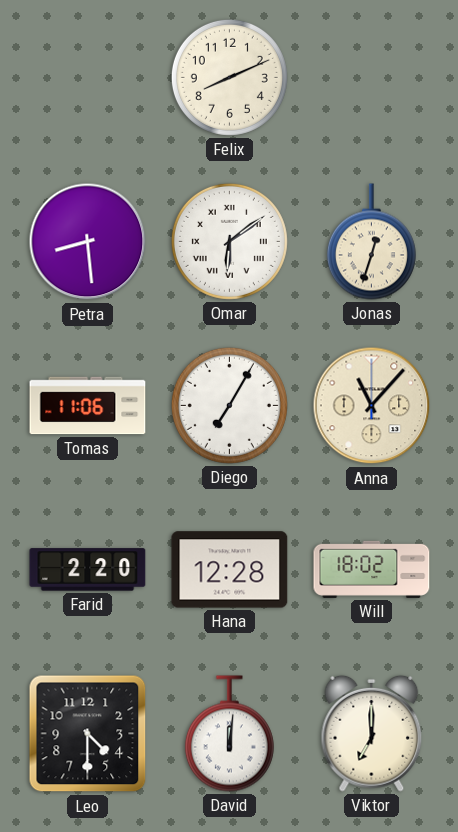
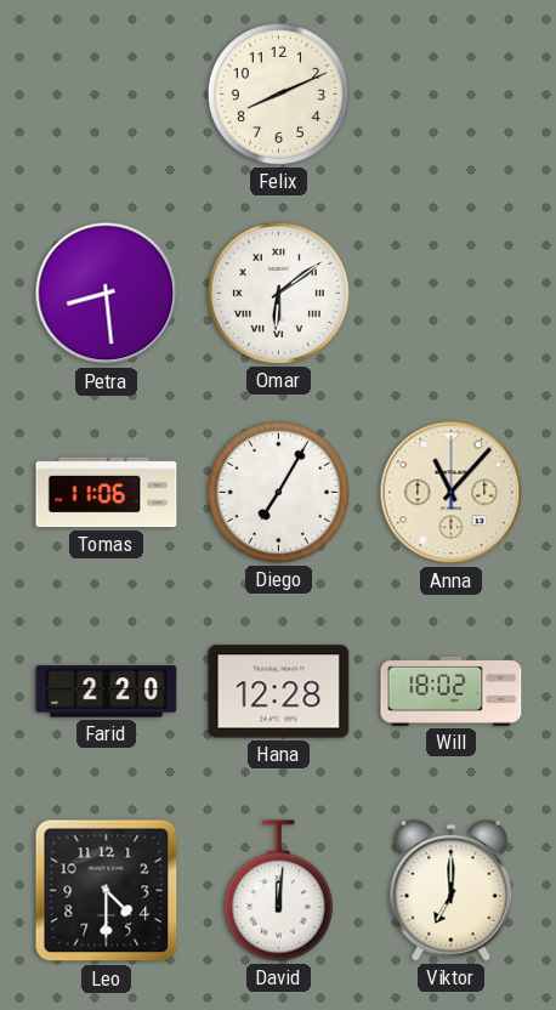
Jonas: 12:33 -> none
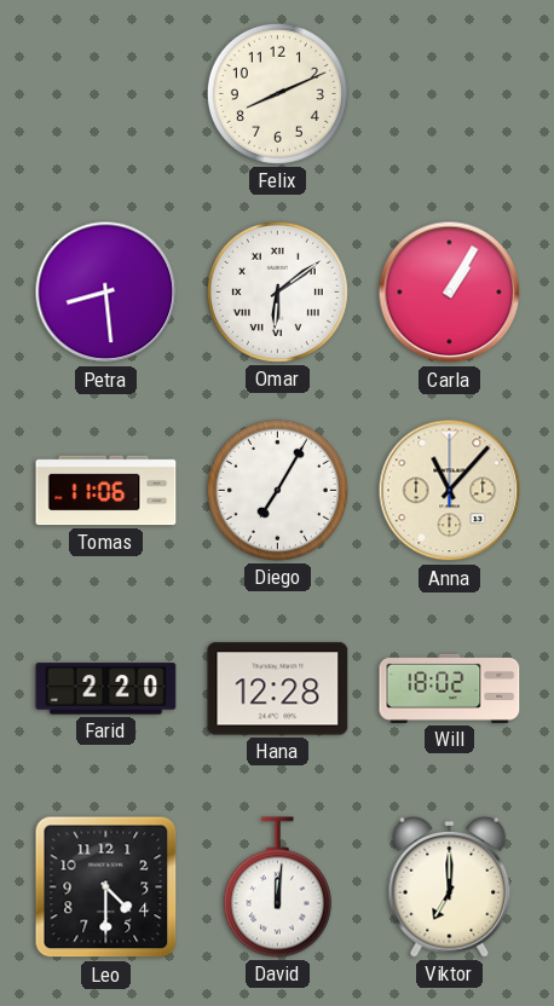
Carla: none -> 1:05
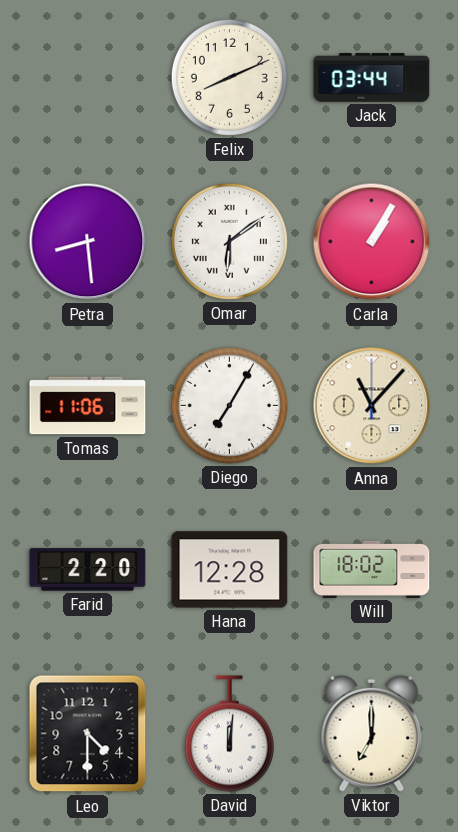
Jack: none -> 03:44
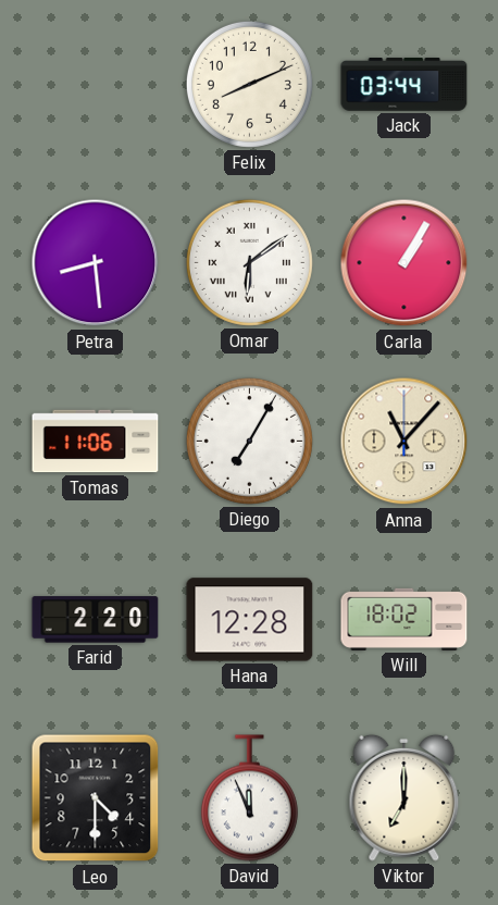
David: 12:01 -> 11:56
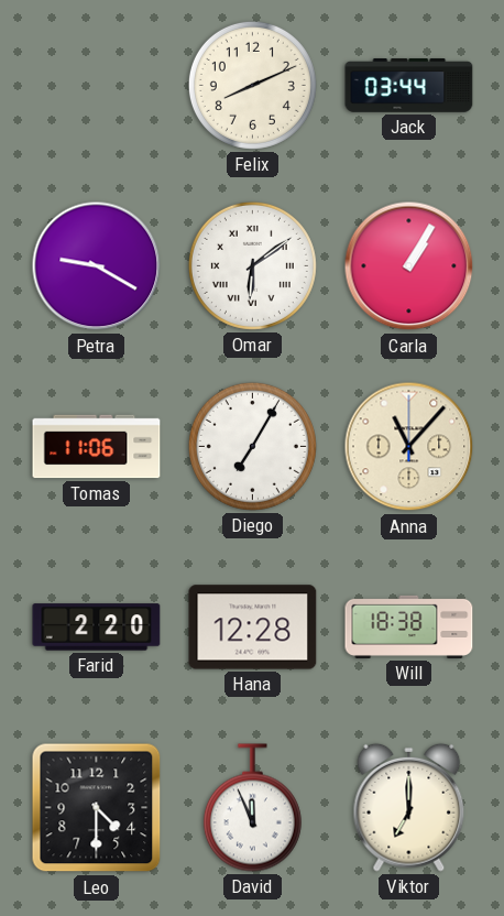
Petra: 8:29 -> 9:20
Will: 18:02 -> 18:38
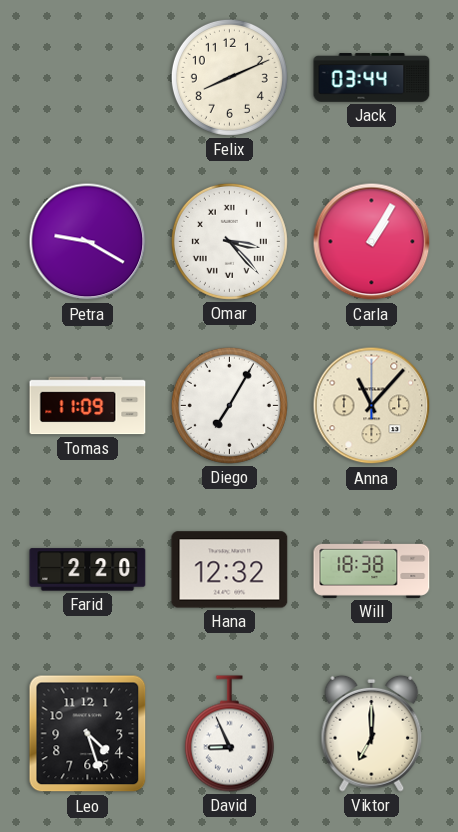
Omar: 6:09 -> 3:23
Tomas: 11:06 -> 11:09
Hana: 12:28 -> 12:32
Leo: 4:30 -> 4:27
David: 11:56 -> 8:56
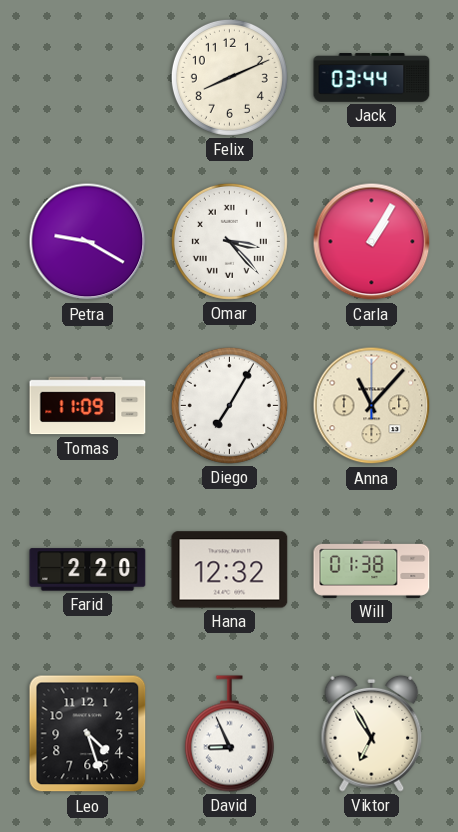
Will: 18:38 -> 01:38
Viktor: 7:00 -> 6:55
